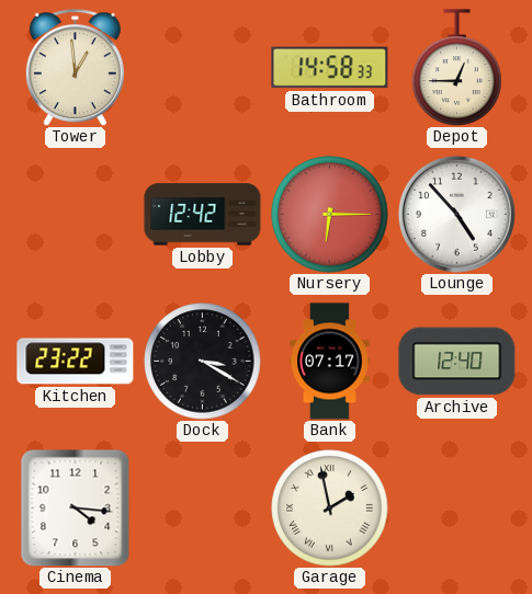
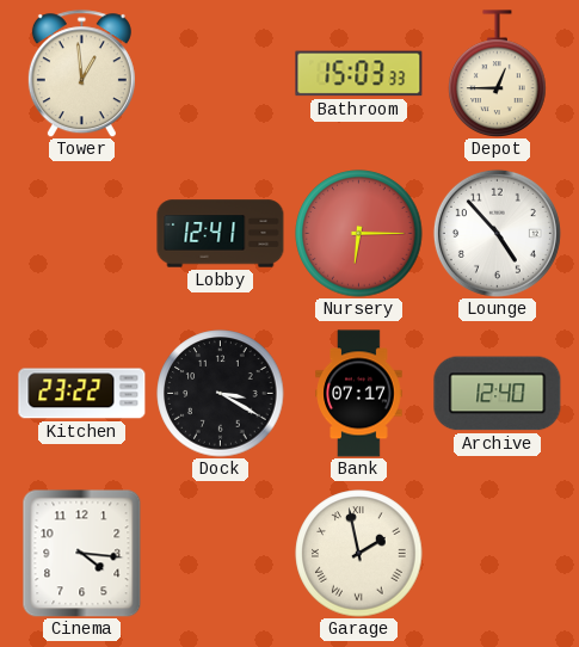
Bathroom: 14:58 -> 15:03
Lobby: 12:42 -> 12:41
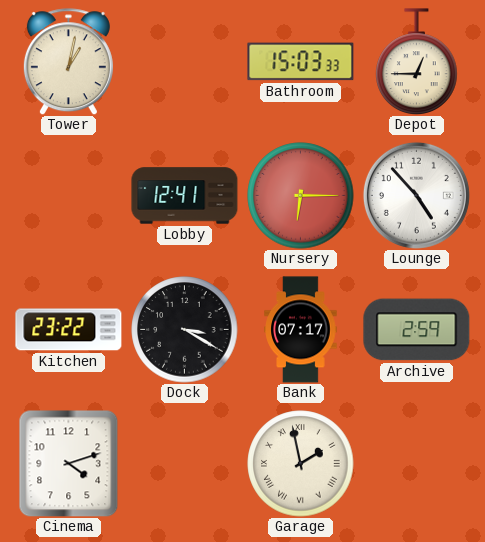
Tower: 12:59 -> 1:02
Archive: 12:40 -> 2:59
Cinema: 4:16 -> 4:12
